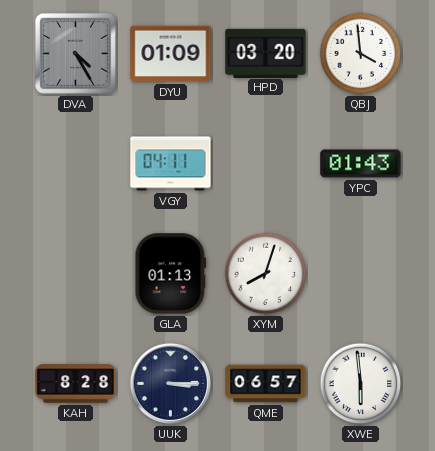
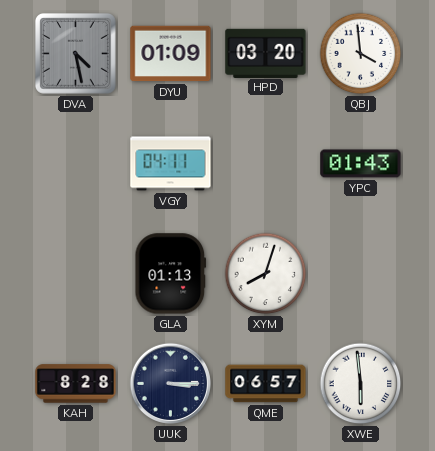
DVA: 4:25 -> 4:28
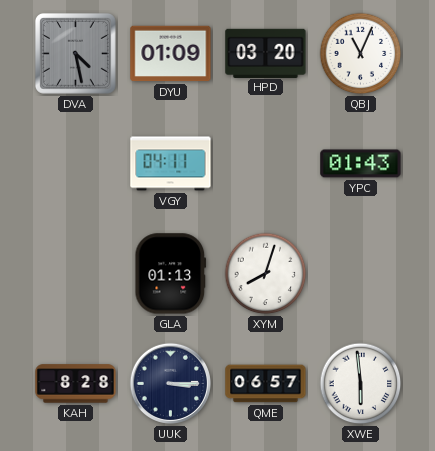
QBJ: 3:59 -> 11:04
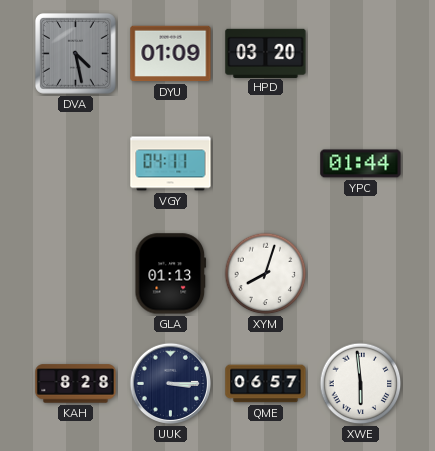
QBJ: 11:04 -> none
YPC: 01:43 -> 01:44
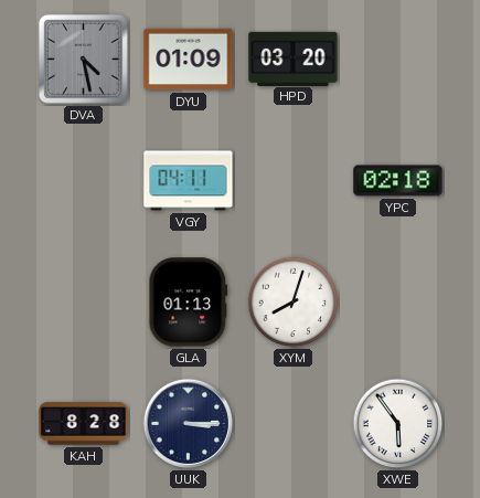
YPC: 01:44 -> 02:18
QME: 06:57 -> none
XWE: 5:59 -> 5:54
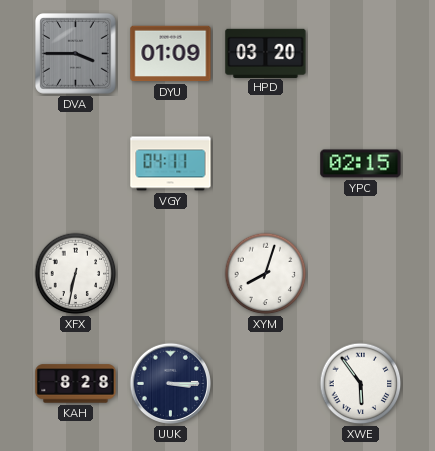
DVA: 4:28 -> 3:45
YPC: 02:18 -> 02:15
XFX: none -> 6:32
GLA: 01:13 -> none
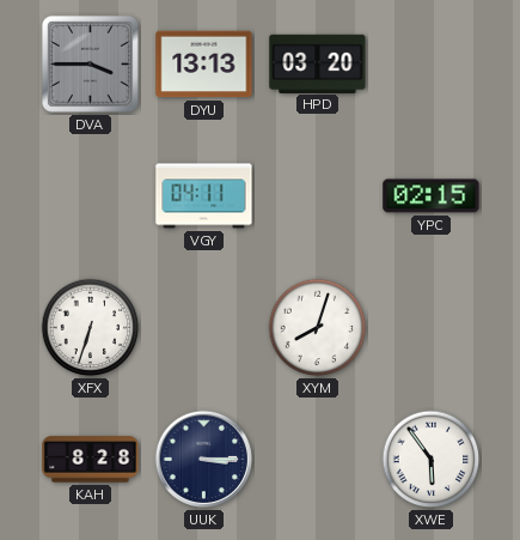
DYU: 01:09 -> 13:13
XFX: 6:32 -> 6:33
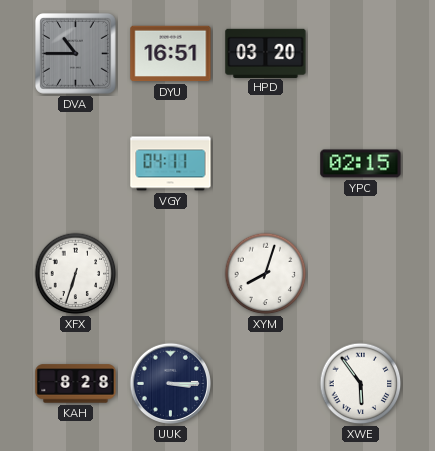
DVA: 3:45 -> 10:45
DYU: 13:13 -> 16:51
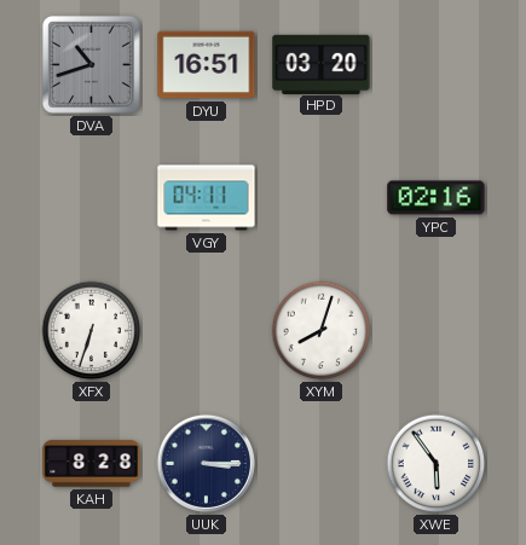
DVA: 10:45 -> 10:42
YPC: 02:15 -> 02:16
